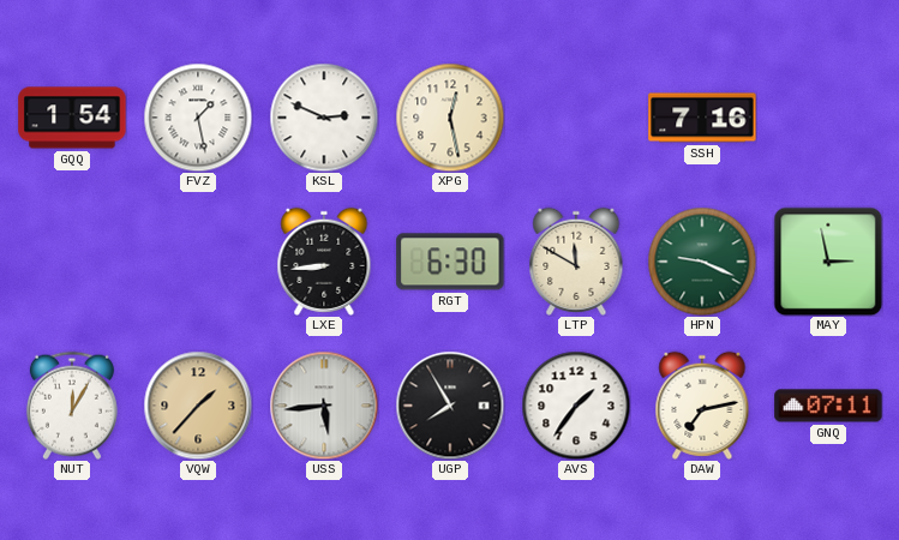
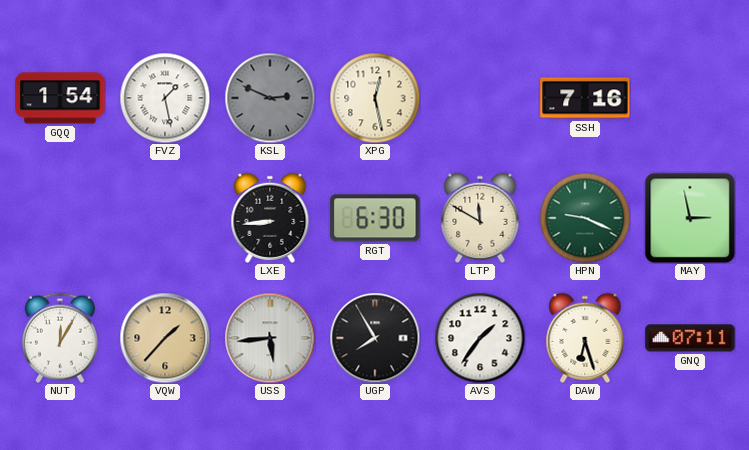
KSL dial: white -> grey
DAW: 7:13 -> 6:27
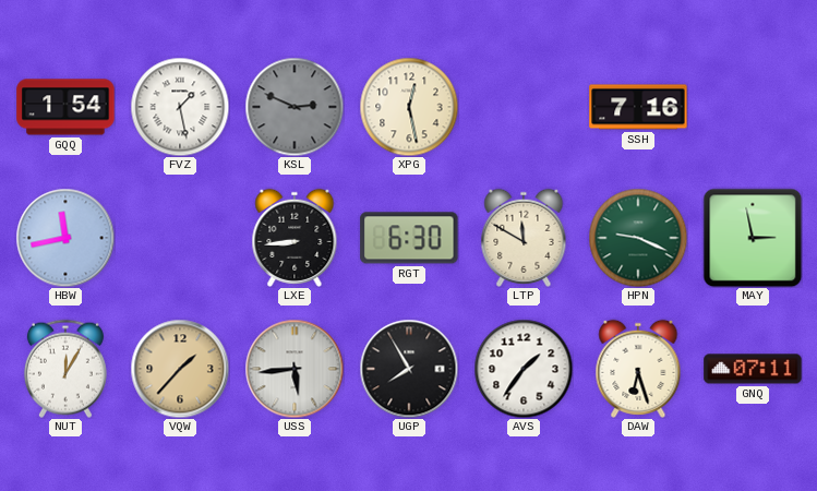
HBW: none -> 11:43
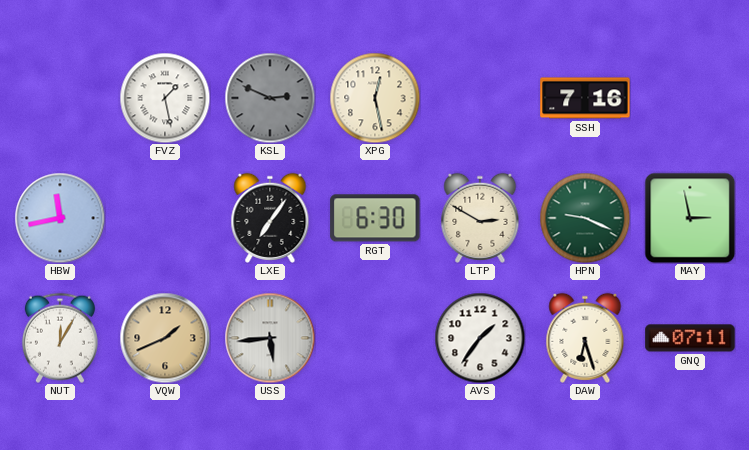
GQQ: 1:54 -> none
LXE: 8:44 -> 7:06
LTP: 11:50 -> 2:50
VQW: 1:37 -> 1:41
UGP: 7:55 -> none
